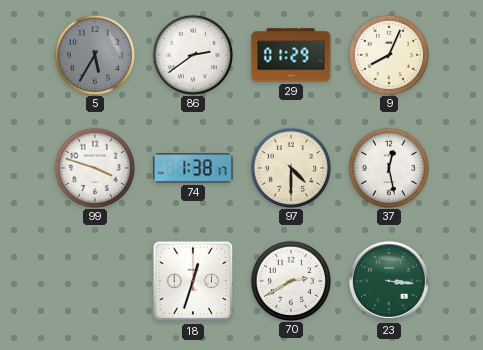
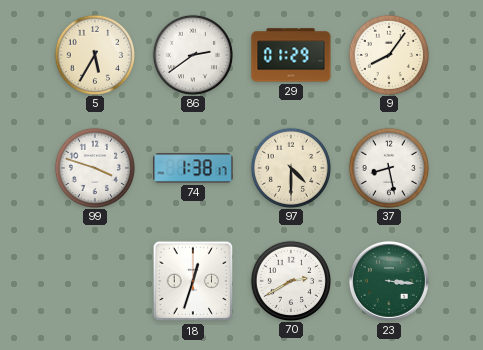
5 dial: grey -> cream
9: 8:04 -> 8:06
37: 12:28 -> 8:28
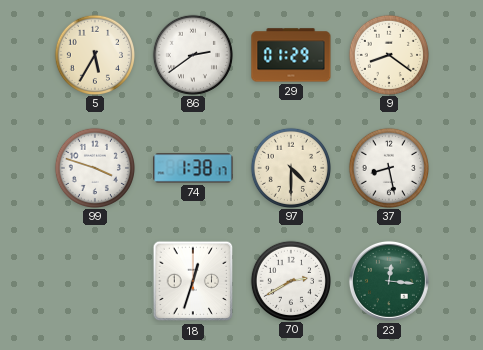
9: 8:06 -> 8:21
23: 3:16 -> 12:16
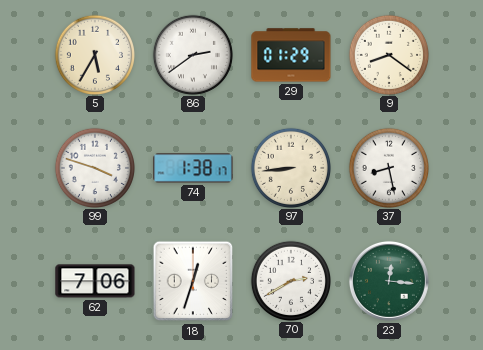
97: 4:30 -> 8:44
62: none -> 7:06
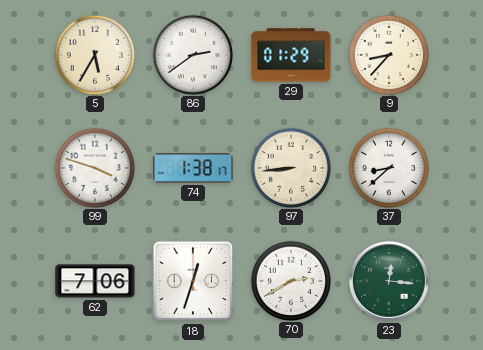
9: 8:21 -> 8:37
37: 8:28 -> 8:38
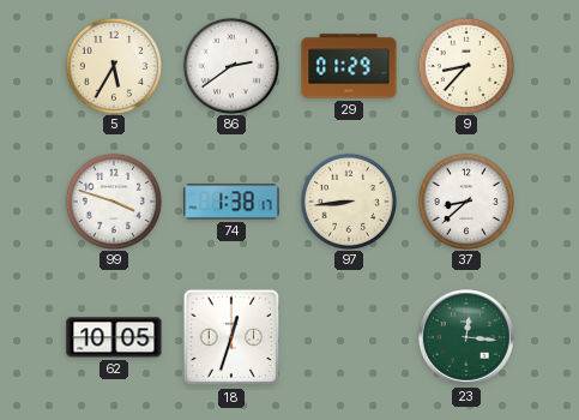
62: 7:06 -> 10:05
70: 2:40 -> none
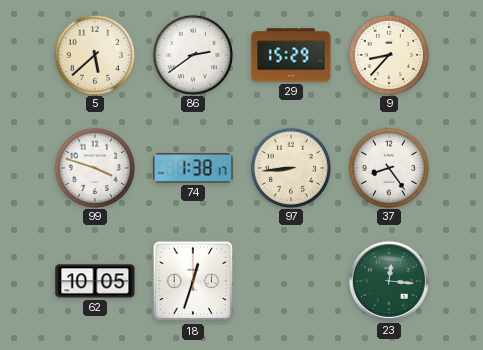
5: 5:35 -> 5:38
29: 01:29 -> 15:29
37: 8:38 -> 8:24
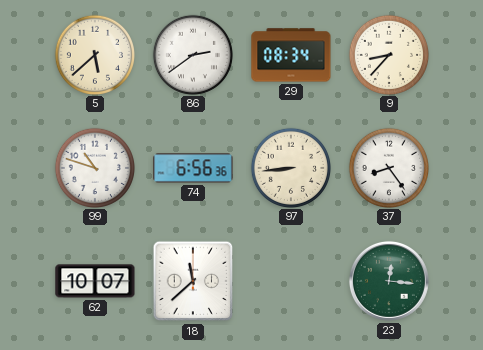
29: 15:29 -> 08:34
99: 3:48 -> 10:48
74: 1:38 -> 6:56
62: 10:05 -> 10:07
18: 12:33 -> 11:38
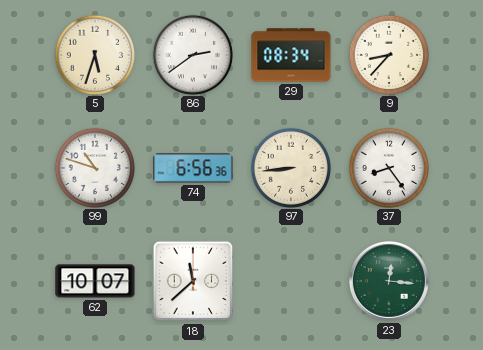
5: 5:38 -> 5:33
